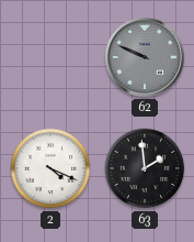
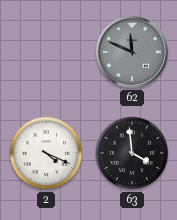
62: 9:49 -> 11:49
63: 1:59 -> 3:59
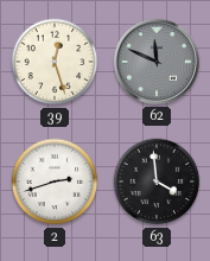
39: none -> 12:27
2: 4:19 -> 2:42
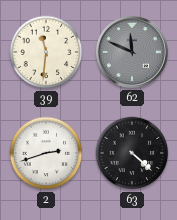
39: 12:27 -> 11:31
63: 3:59 -> 4:22
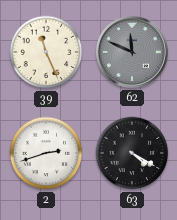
39: 11:31 -> 11:26
63: 4:22 -> 4:20
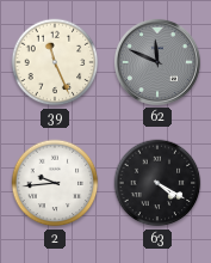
2: 2:42 -> 9:44
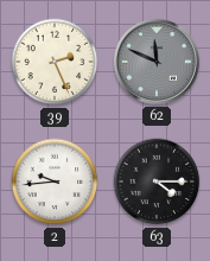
39: 11:26 -> 2:26
63: 4:20 -> 4:15
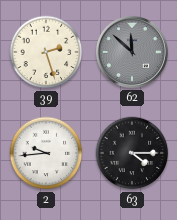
39: 2:26 -> 2:27
62: 11:49 -> 11:52
